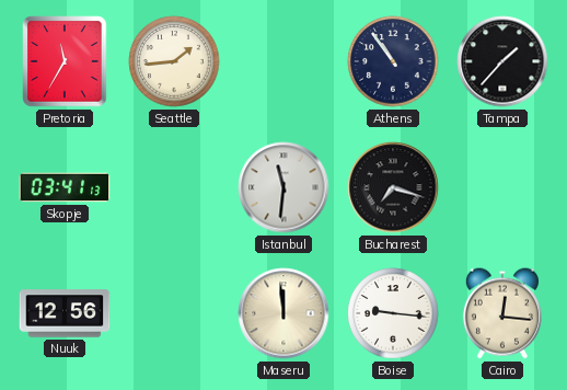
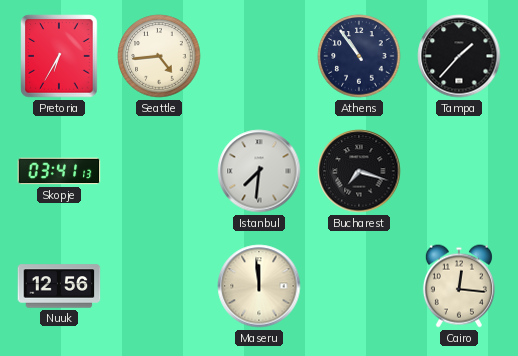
Pretoria: 11:35 -> 6:35
Seattle: 1:44 -> 4:44
Istanbul: 11:31 -> 7:31
Boise: 9:16 -> none
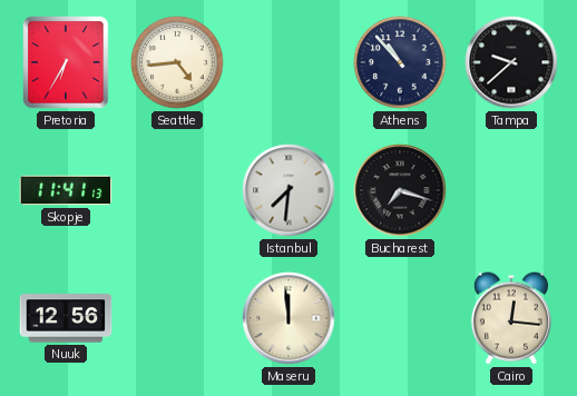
Athens: 10:54 -> 10:53
Tampa: 1:37 -> 9:38
Skopje: 03:41 -> 11:41
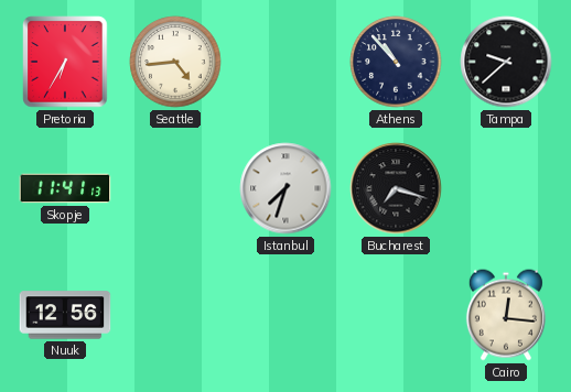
Istanbul: 7:31 -> 7:33
Maseru: 11:59 -> none
